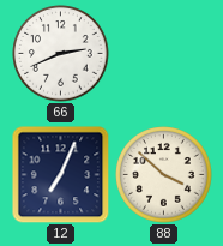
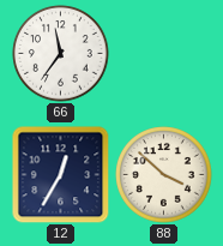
66: 2:41 -> 11:36
12: 7:04 -> 12:35
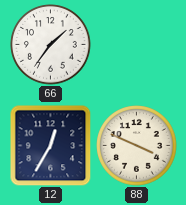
66: 11:36 -> 1:36
88: 3:52 -> 3:49
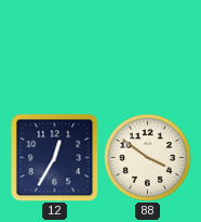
66: 1:36 -> none
88: 3:49 -> 3:51
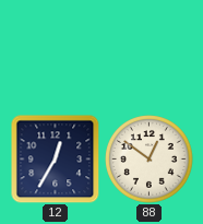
88: 3:51 -> 12:51
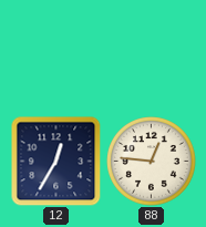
88: 12:51 -> 12:46
